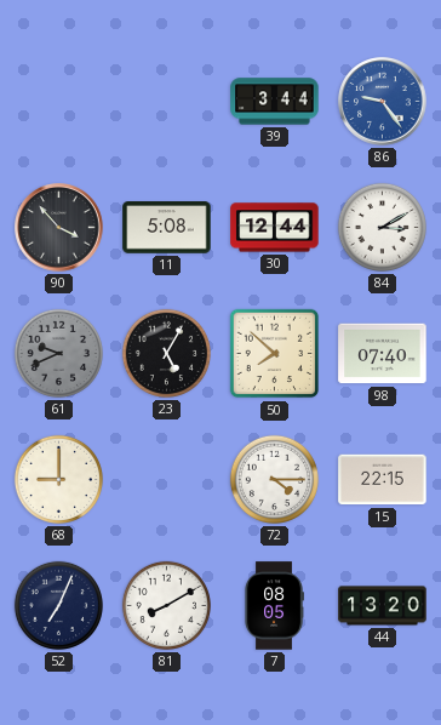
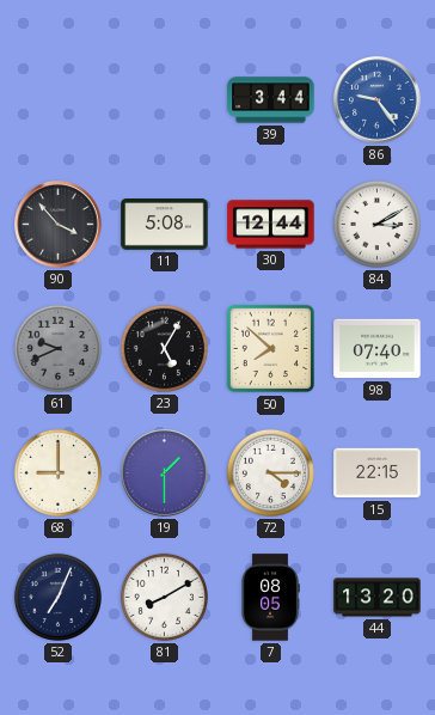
19: none -> 1:30
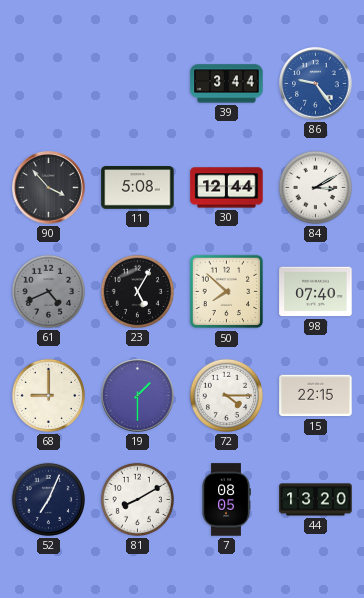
61: 9:41 -> 4:41
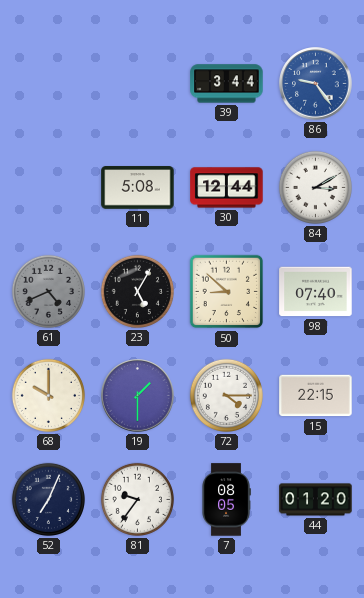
90: 3:53 -> none
50: 7:52 -> 8:52
68: 9:00 -> 10:00
81: 8:10 -> 9:36
44: 13:20 -> 01:20
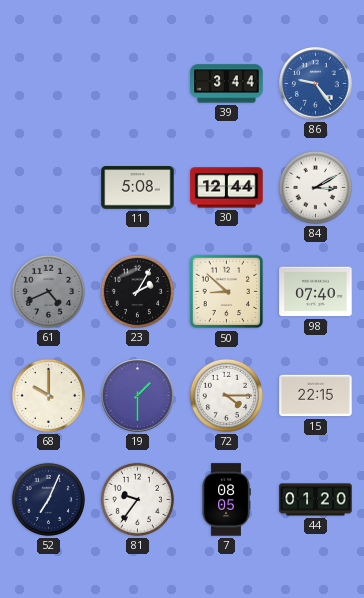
23: 5:05 -> 2:05
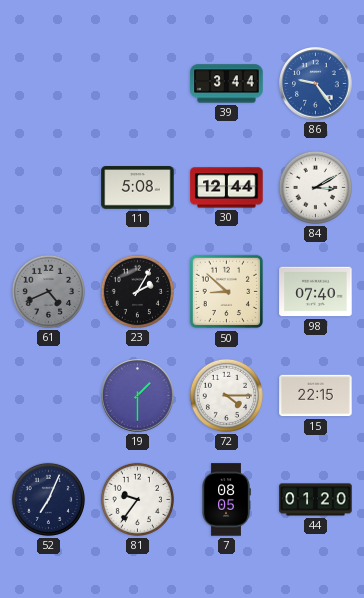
68: 10:00 -> none
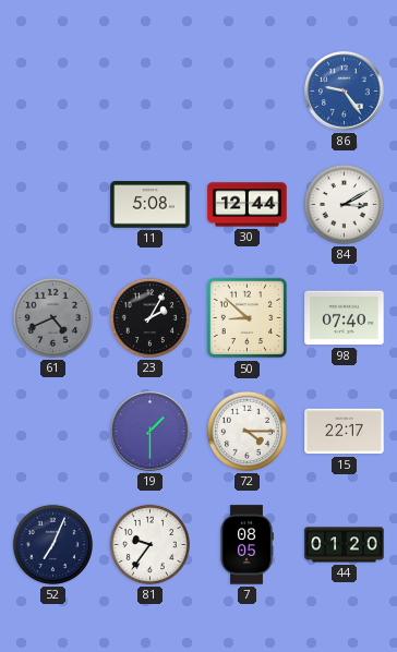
39: 3:44 -> none
15: 22:15 -> 22:17
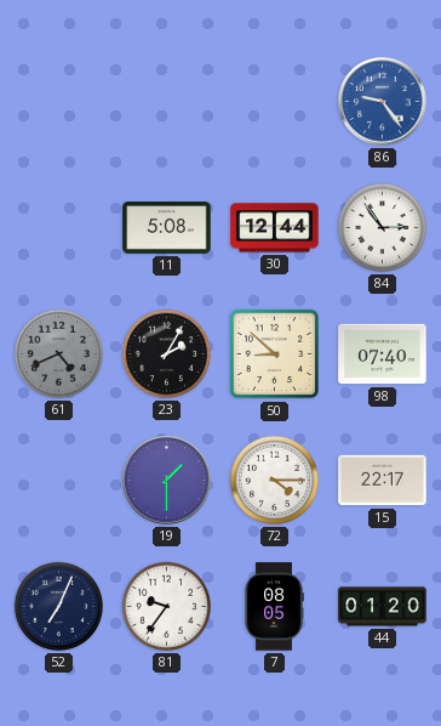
84: 3:10 -> 2:54
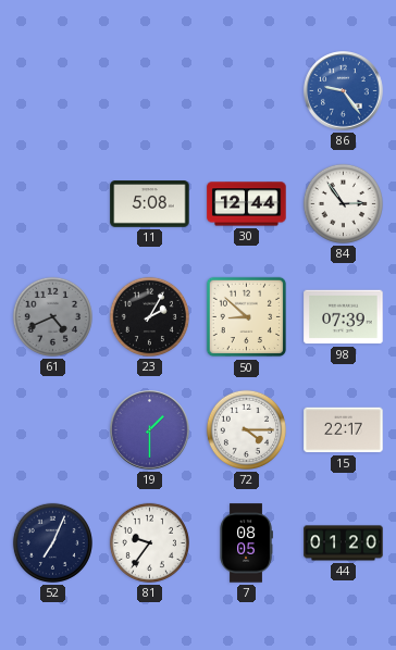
98: 07:40 -> 07:39
